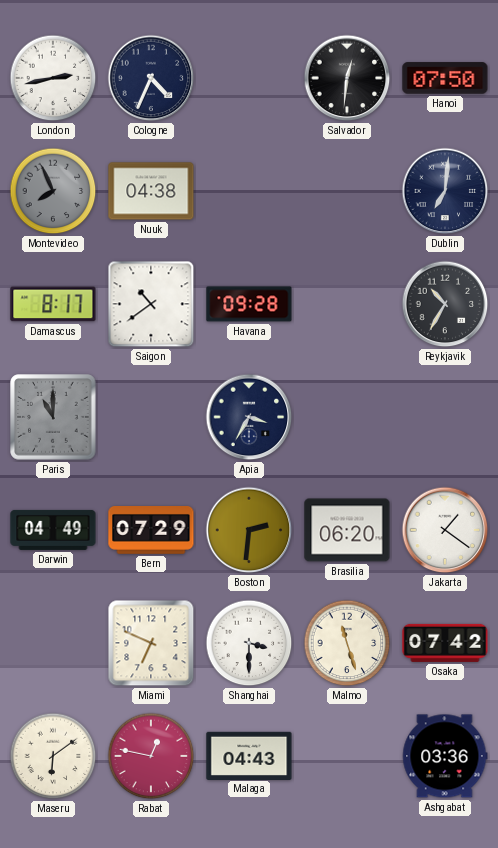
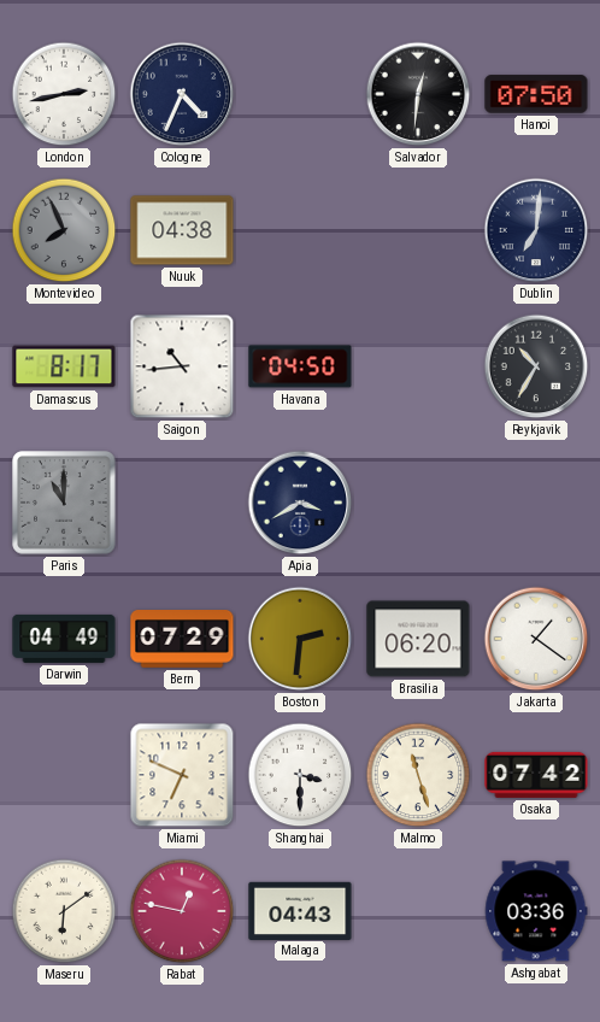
Saigon: 10:39 -> 10:44
Havana: 09:28 -> 04:50
Apia: 3:35 -> 3:40
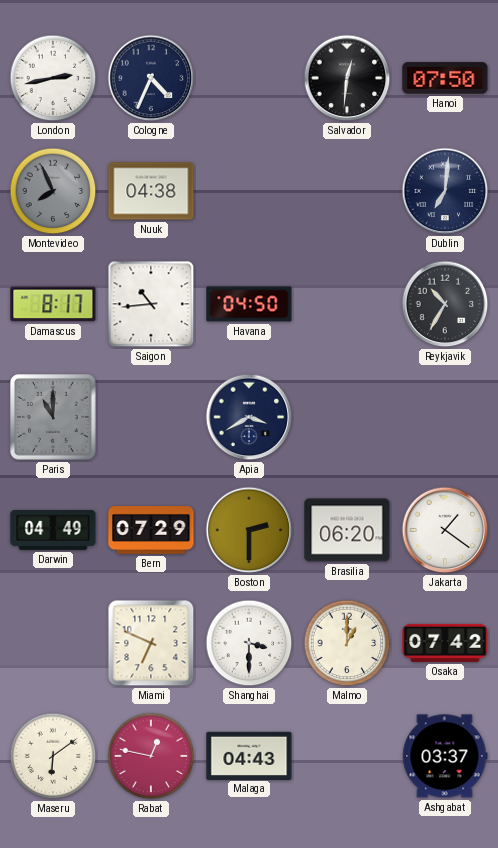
Boston: 2:31 -> 2:30
Malmo: 11:27 -> 1:00
Ashgabat: 03:36 -> 03:37
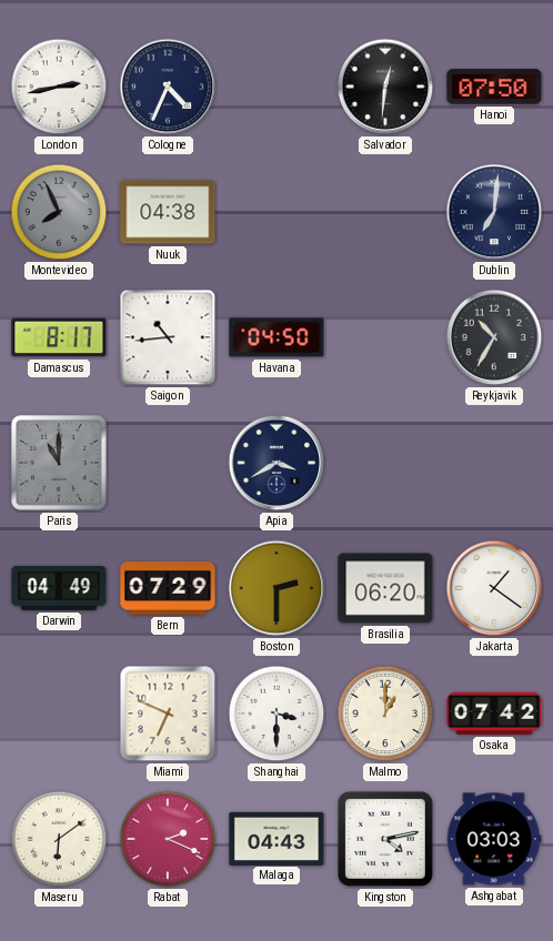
Rabat: 12:47 -> 2:19
Kingston: none -> 4:13
Ashgabat: 03:37 -> 03:03
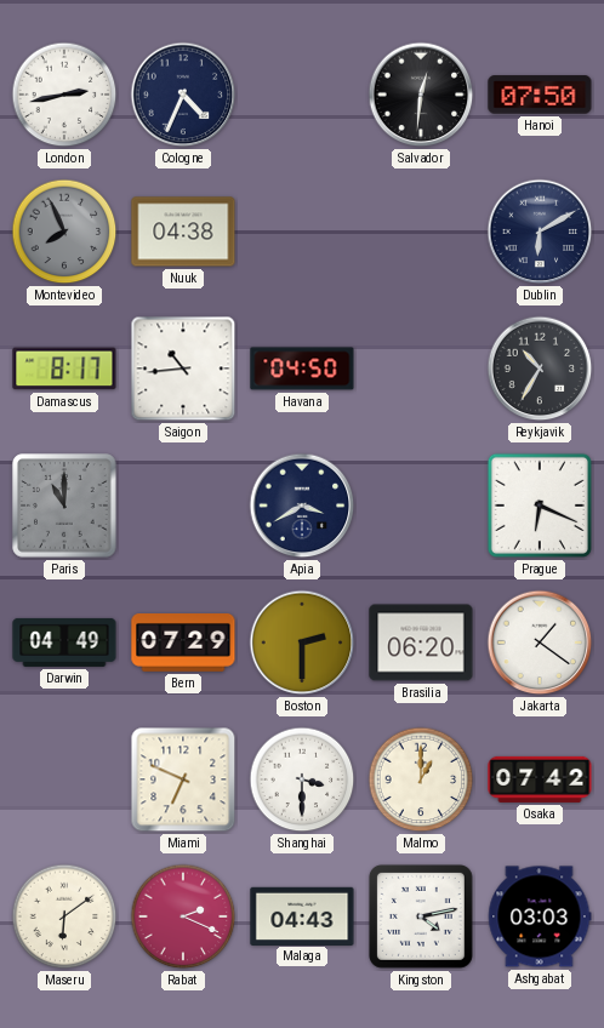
Dublin: 7:01 -> 6:10
Prague: none -> 6:19
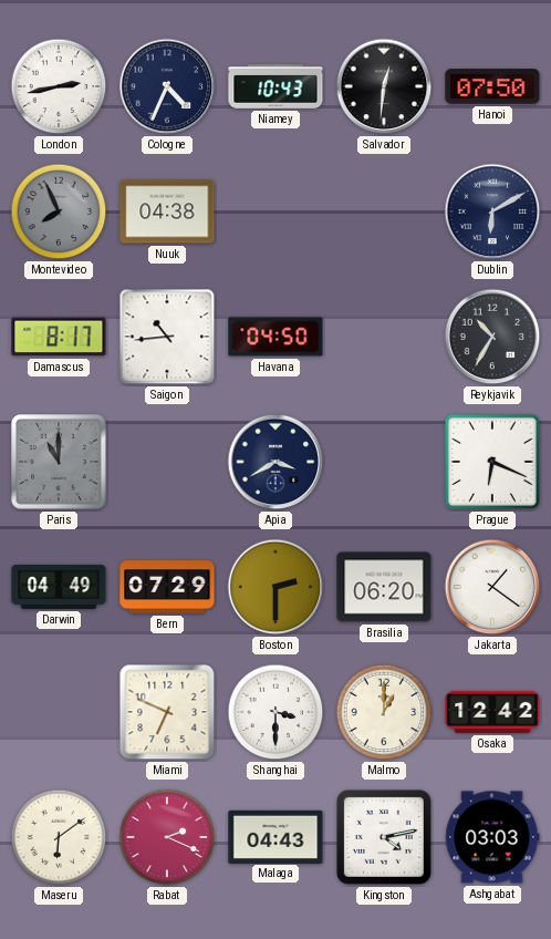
Niamey: none -> 10:43
Osaka: 07:42 -> 12:42
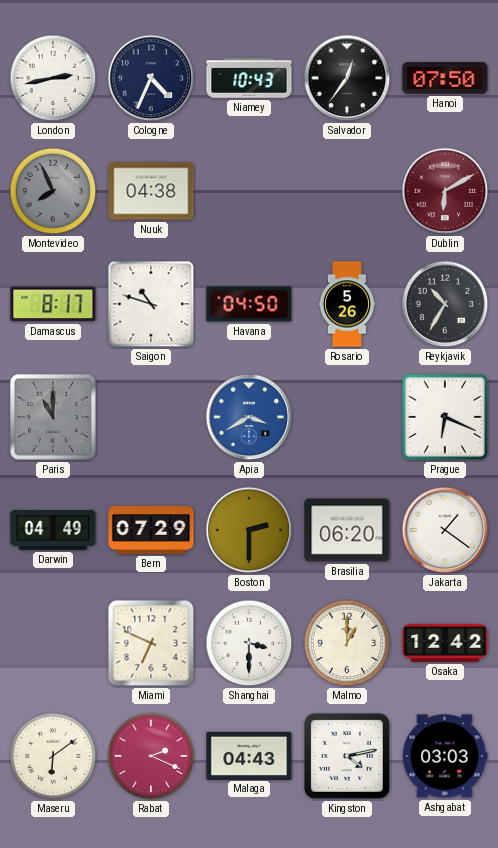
Salvador: 12:31 -> 12:36
Dublin dial: navy -> burgundy
Saigon: 10:44 -> 10:48
Rosario: none -> 5:26
Apia dial: navy -> blue
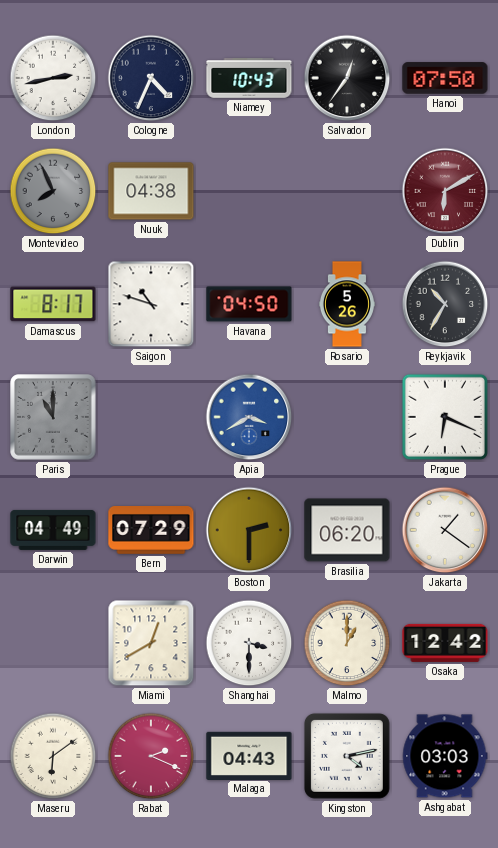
Miami: 6:49 -> 12:40
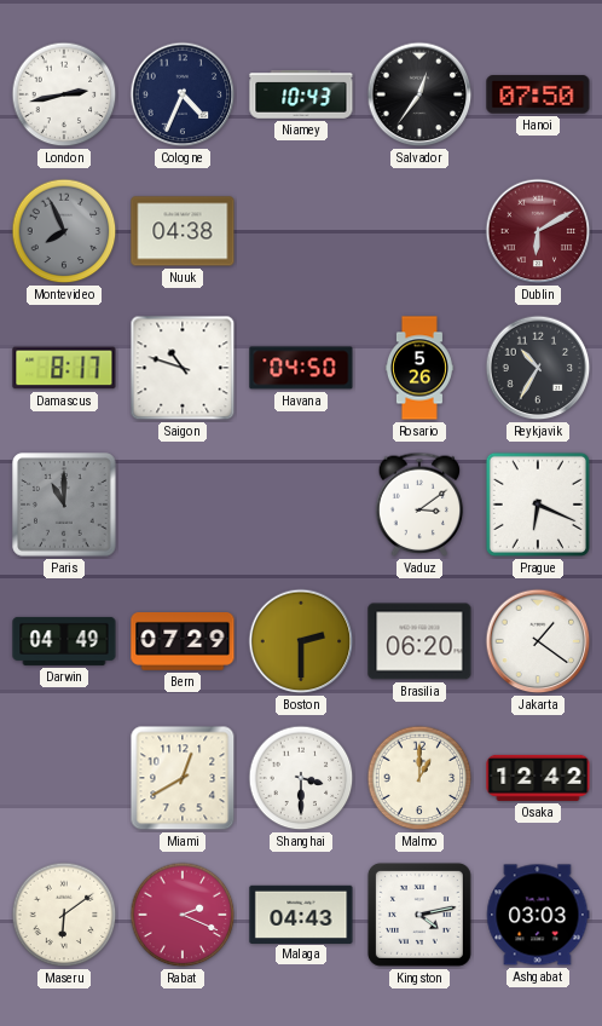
Apia: 3:40 -> none
Vaduz: none -> 3:09
